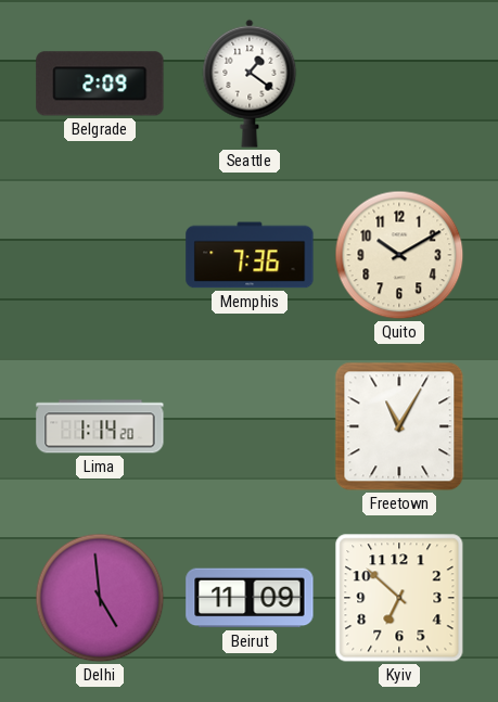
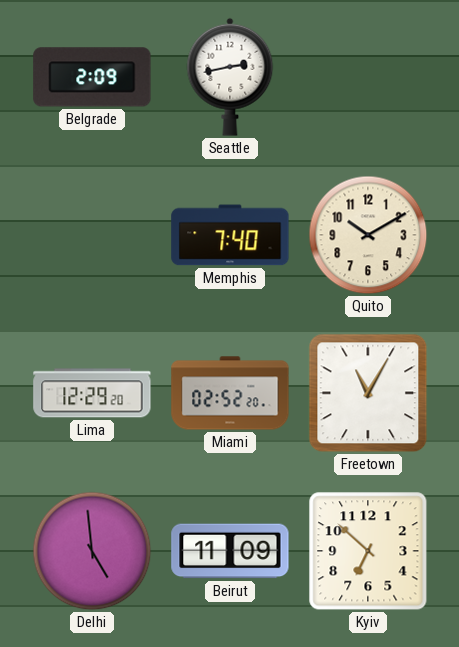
Seattle: 1:21 -> 2:43
Memphis: 7:36 -> 7:40
Lima: 1:14 -> 12:29
Miami: none -> 02:52
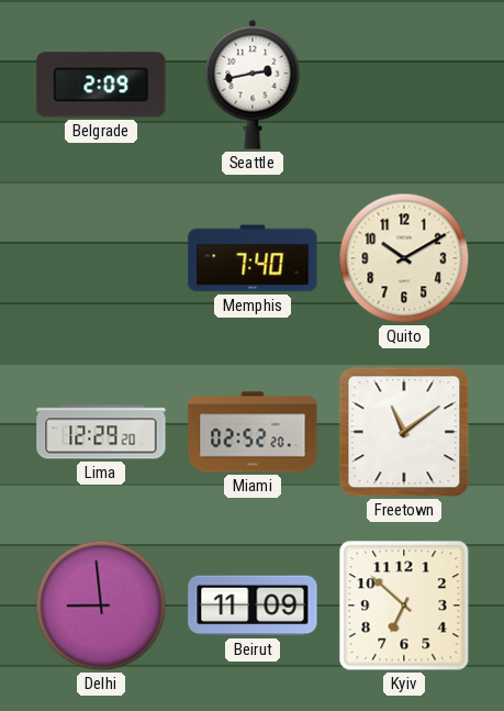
Freetown: 11:05 -> 11:09
Delhi: 4:59 -> 8:59
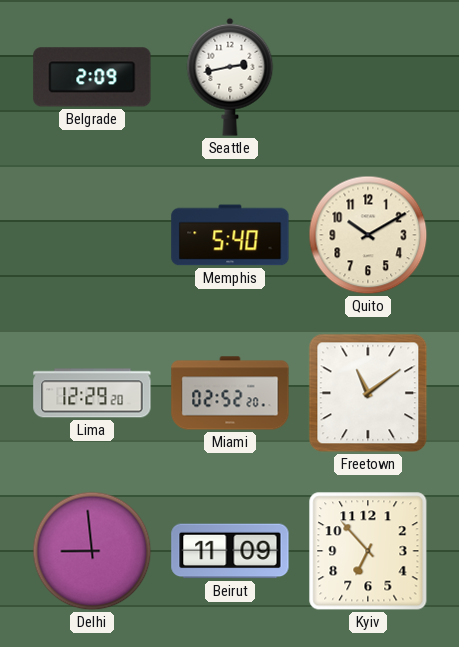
Memphis: 7:40 -> 5:40
Kyiv: 6:52 -> 6:53
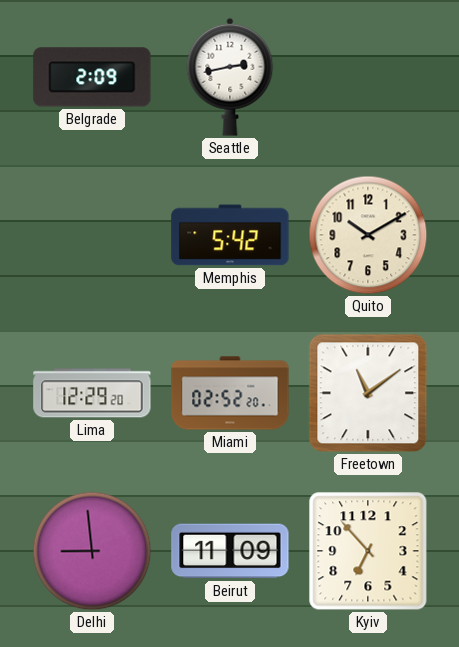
Memphis: 5:40 -> 5:42
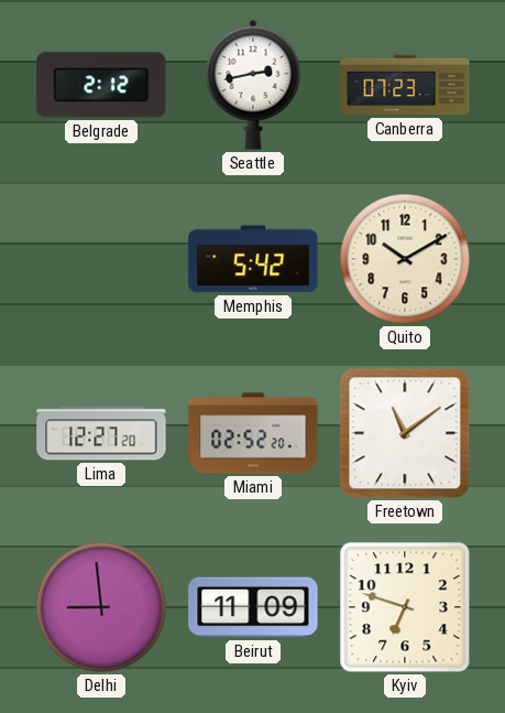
Belgrade: 2:09 -> 2:12
Canberra: none -> 07:23
Lima: 12:29 -> 12:27
Kyiv: 6:53 -> 6:48
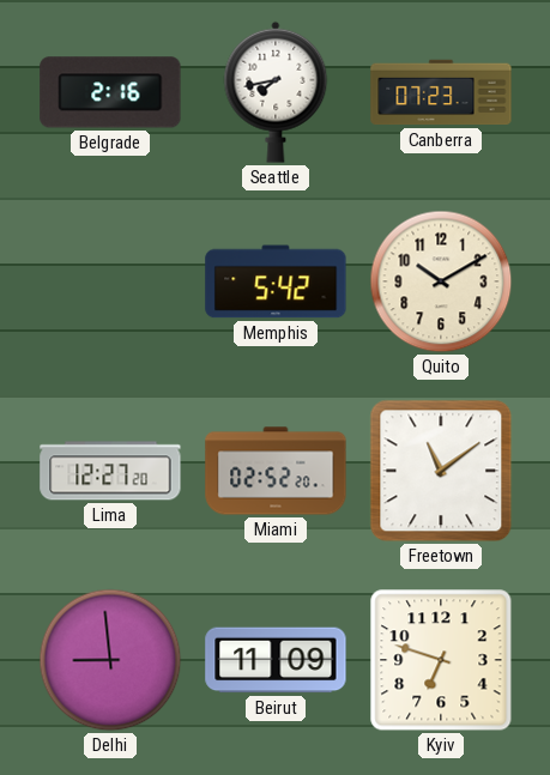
Belgrade: 2:12 -> 2:16
Seattle: 2:43 -> 7:43
